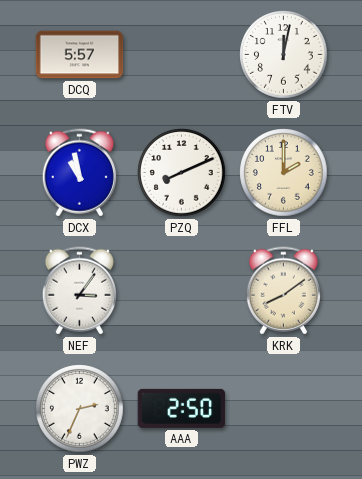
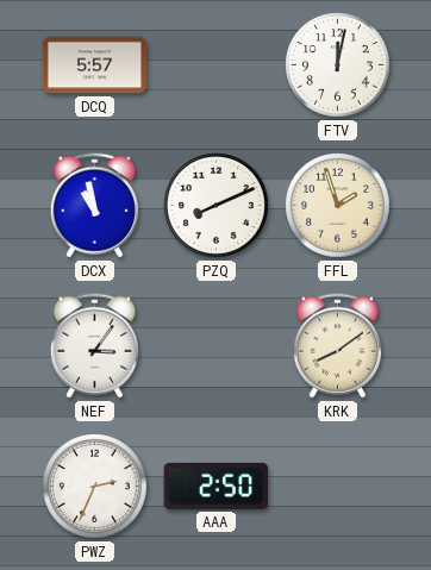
FFL: 2:00 -> 1:57
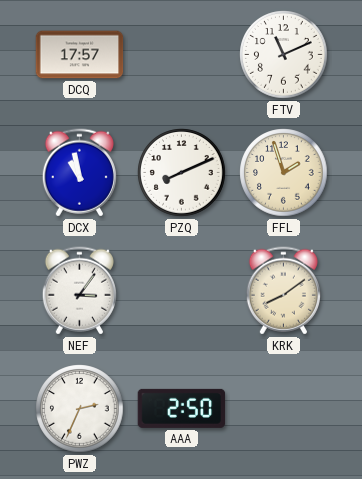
DCQ: 5:57 -> 17:57
FTV: 12:02 -> 11:11
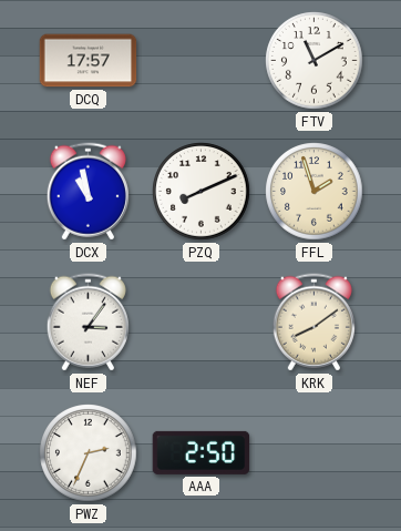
FTV: 11:11 -> 11:10
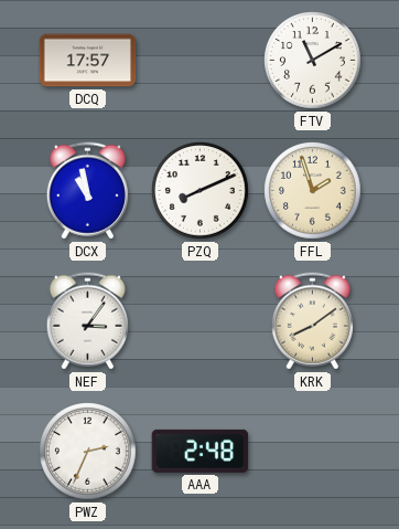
AAA: 2:50 -> 2:48
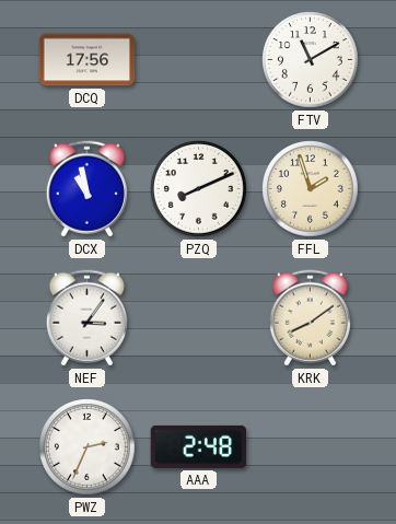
DCQ: 17:57 -> 17:56
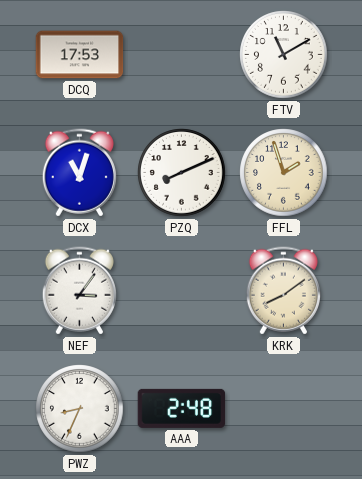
DCQ: 17:56 -> 17:53
DCX: 10:58 -> 11:03
PWZ: 2:34 -> 8:34
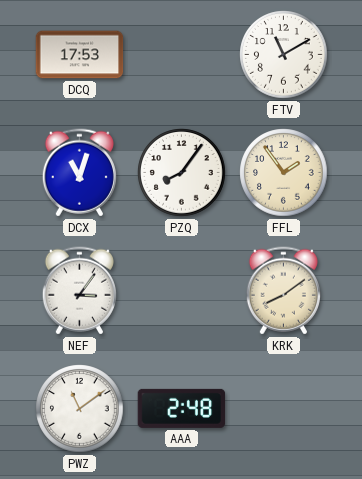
PZQ: 8:11 -> 8:06
FFL: 1:57 -> 1:54
PWZ: 8:34 -> 11:09
